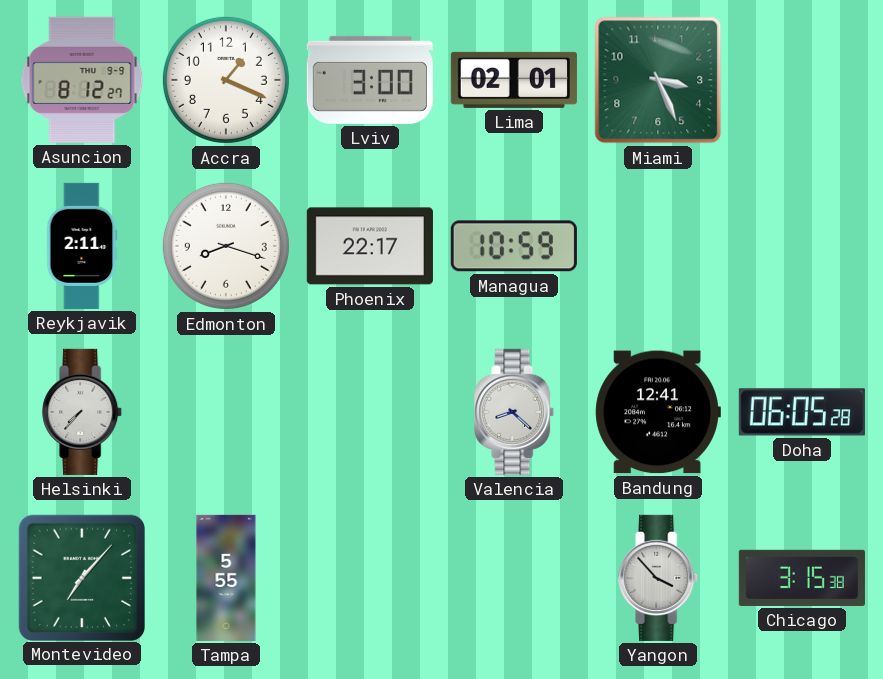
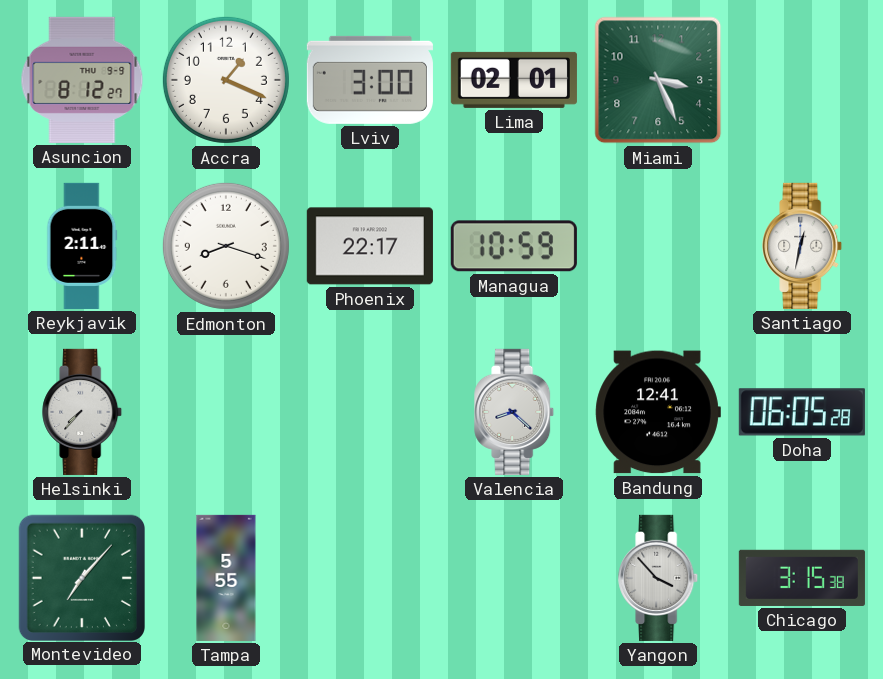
Santiago: none -> 12:32
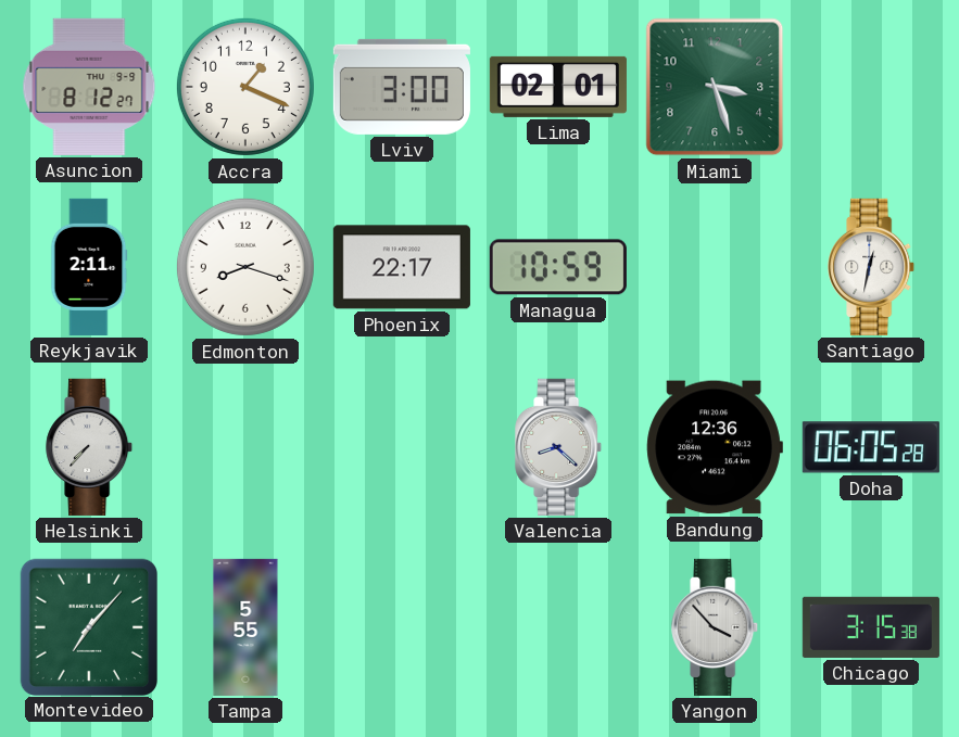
Miami: 3:26 -> 3:27
Bandung: 12:41 -> 12:36
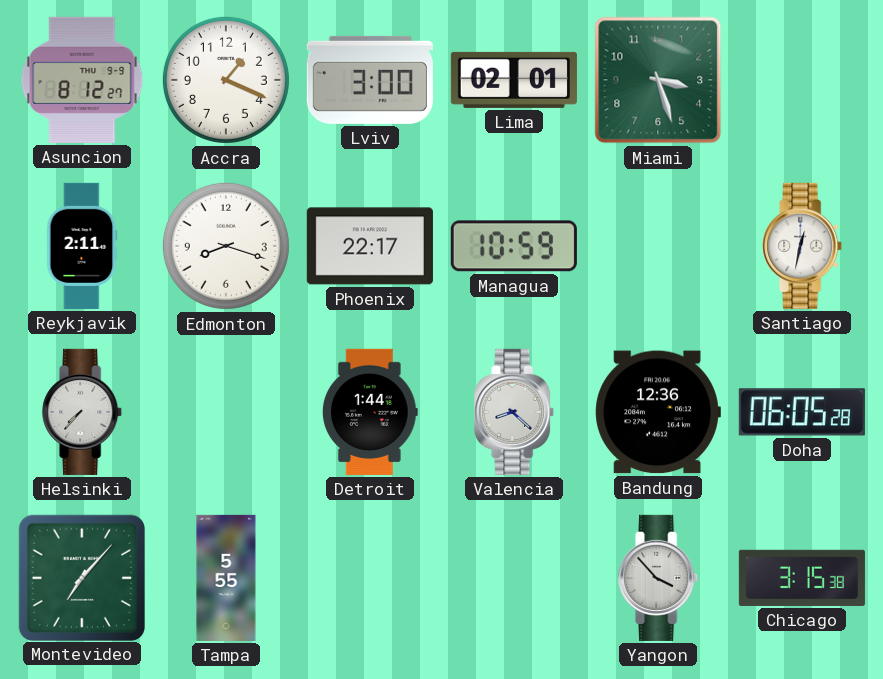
Detroit: none -> 1:44
